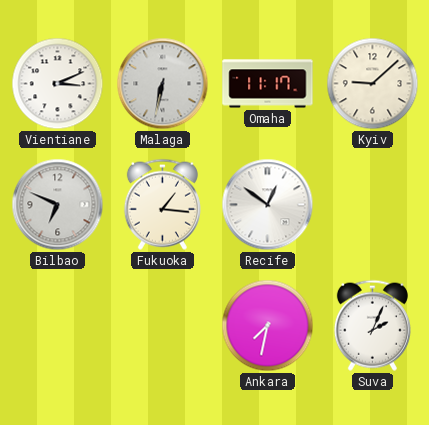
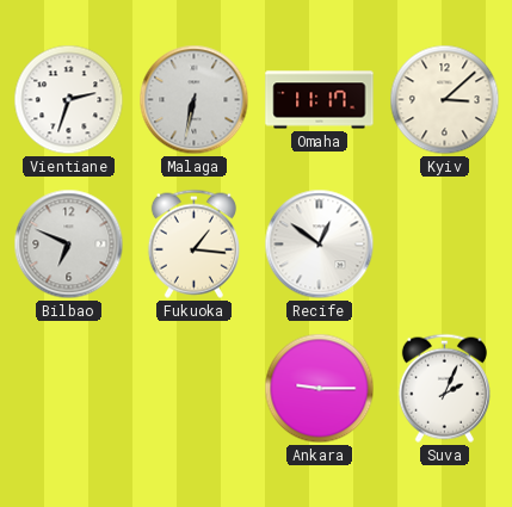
Vientiane: 3:11 -> 2:33
Kyiv: 9:08 -> 3:08
Ankara: 7:32 -> 9:15
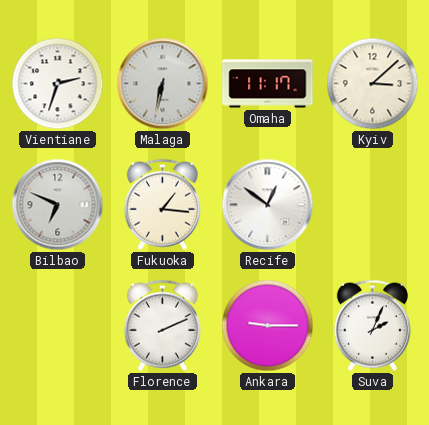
Florence: none -> 2:11
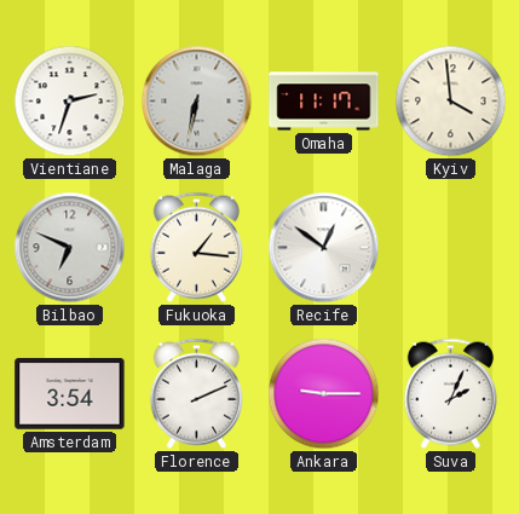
Kyiv: 3:08 -> 3:59
Amsterdam: none -> 3:54
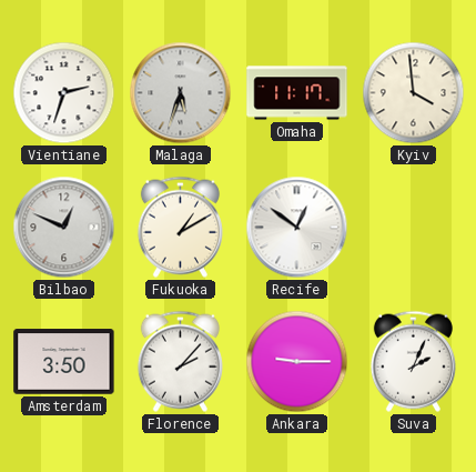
Malaga: 6:32 -> 5:33
Bilbao: 6:49 -> 12:49
Fukuoka: 1:16 -> 1:10
Amsterdam: 3:54 -> 3:50
Florence: 2:11 -> 2:07
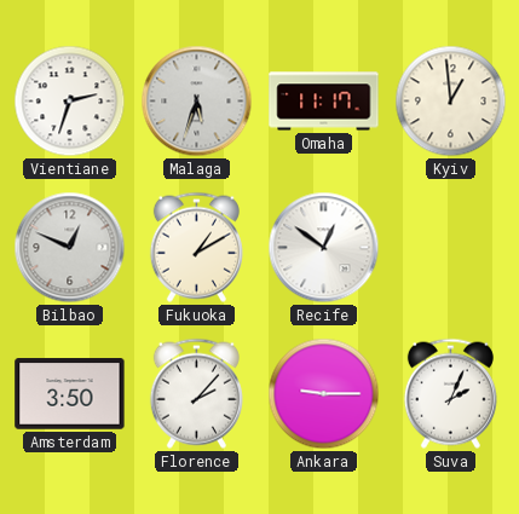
Kyiv: 3:59 -> 12:59
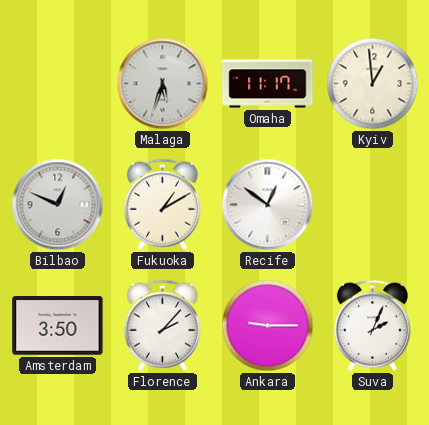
Vientiane: 2:33 -> none
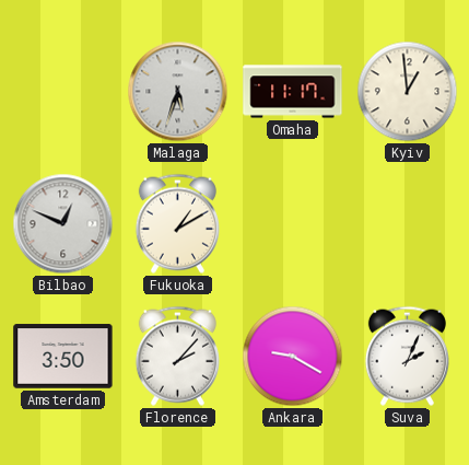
Recife: 12:51 -> none
Ankara: 9:15 -> 9:20
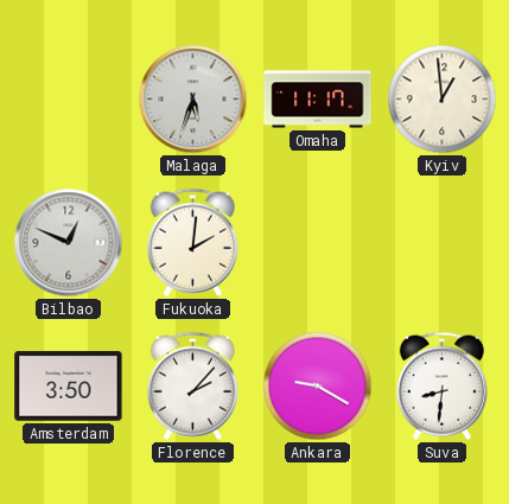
Fukuoka: 1:10 -> 2:01
Suva: 2:04 -> 8:31
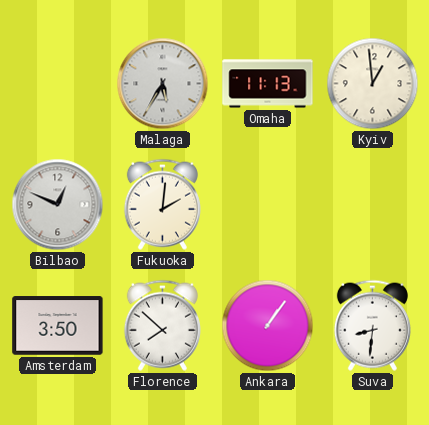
Malaga: 5:33 -> 5:35
Omaha: 11:17 -> 11:13
Florence: 2:07 -> 7:52
Ankara: 9:20 -> 1:06
